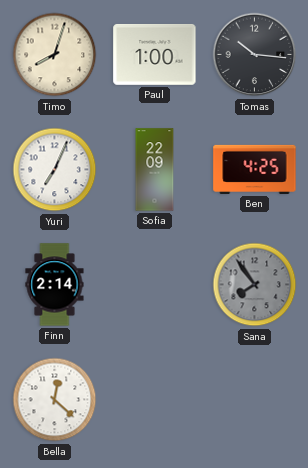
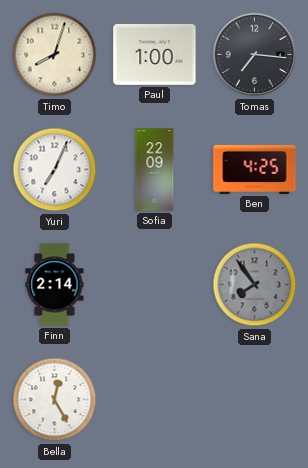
Tomas: 10:16 -> 7:16
Bella: 12:22 -> 12:25
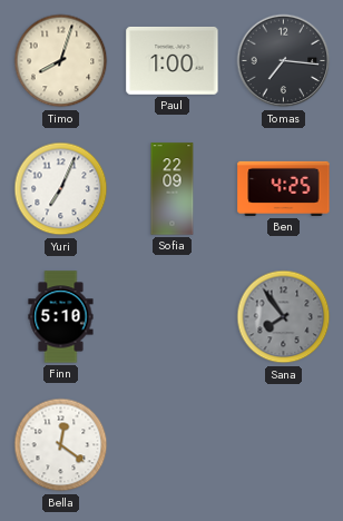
Finn: 2:14 -> 5:10
Bella: 12:25 -> 12:21
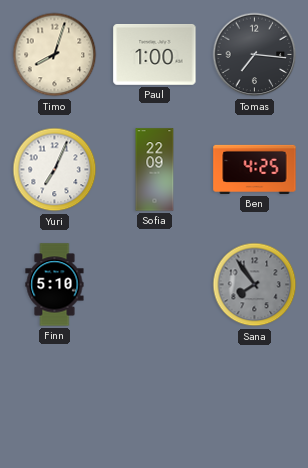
Bella: 12:21 -> none
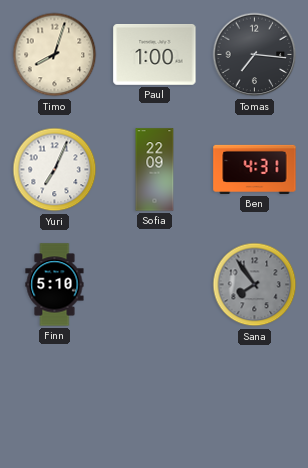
Ben: 4:25 -> 4:31
